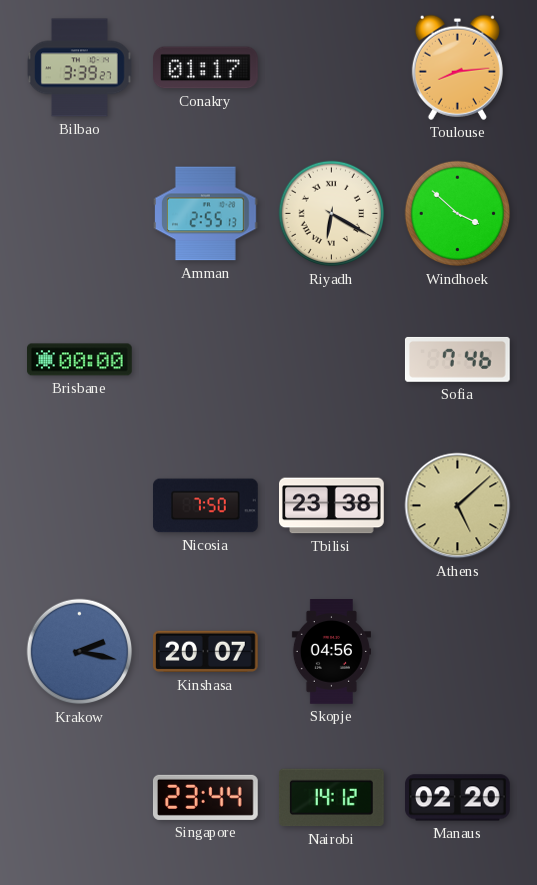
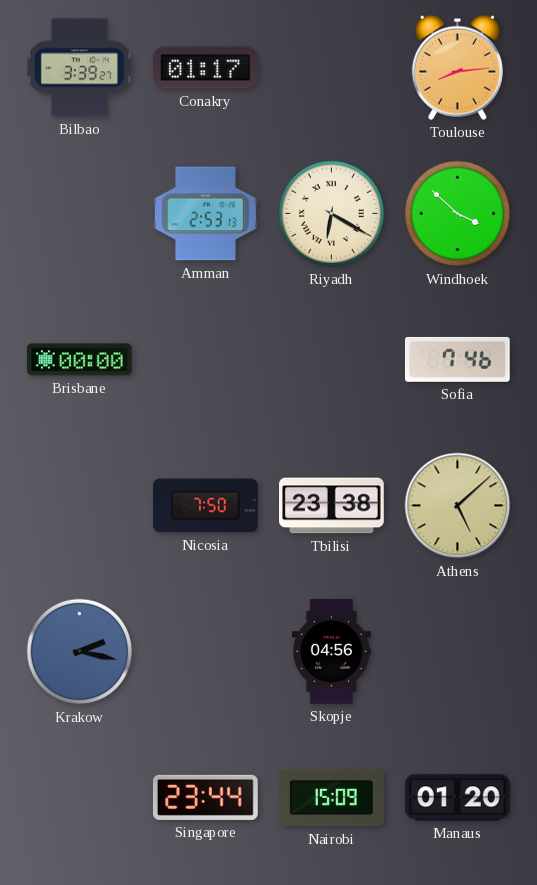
Amman: 2:55 -> 2:53
Kinshasa: 20:07 -> none
Nairobi: 14:12 -> 15:09
Manaus: 02:20 -> 01:20
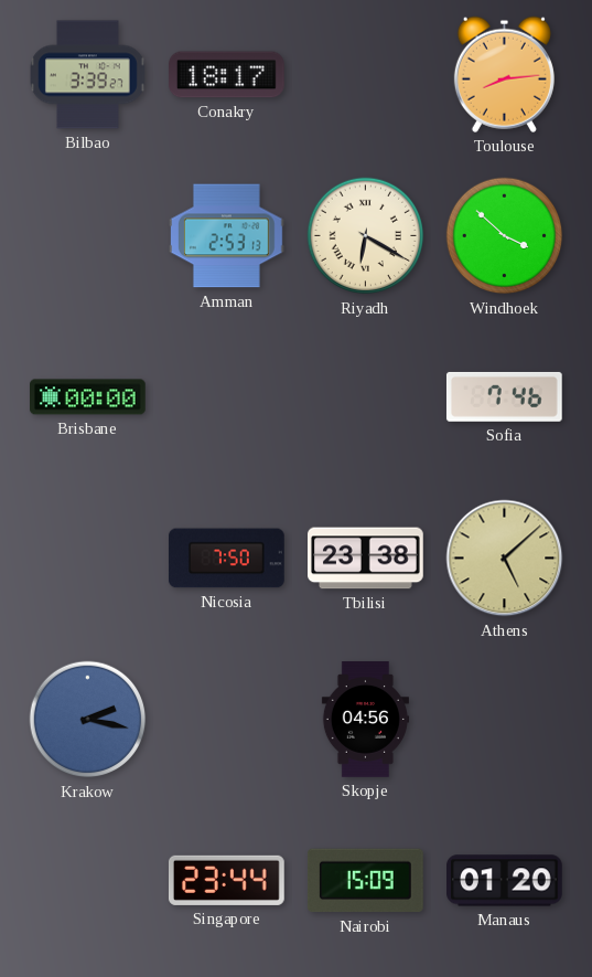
Conakry: 01:17 -> 18:17
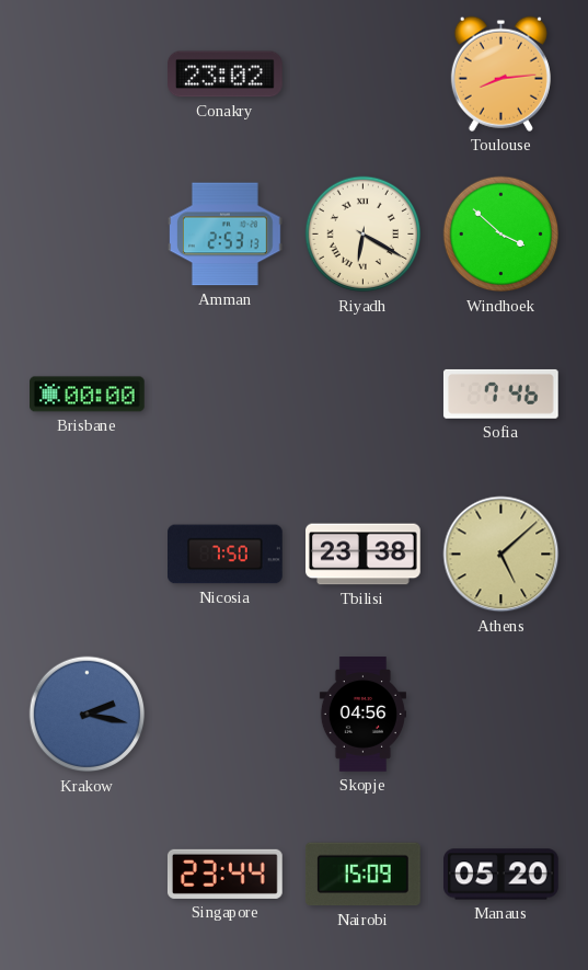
Bilbao: 3:39 -> none
Conakry: 18:17 -> 23:02
Manaus: 01:20 -> 05:20
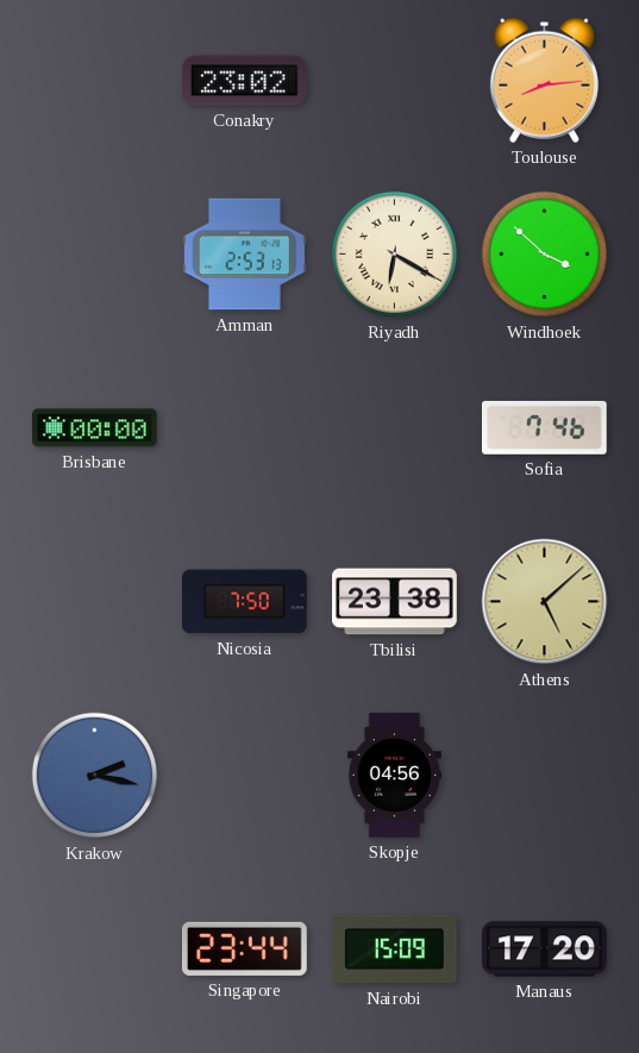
Manaus: 05:20 -> 17:20
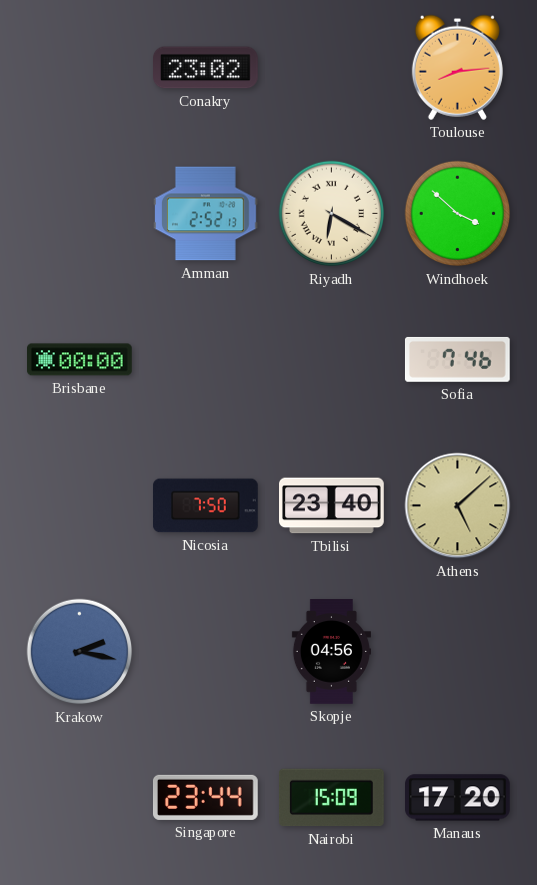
Amman: 2:53 -> 2:52
Tbilisi: 23:38 -> 23:40
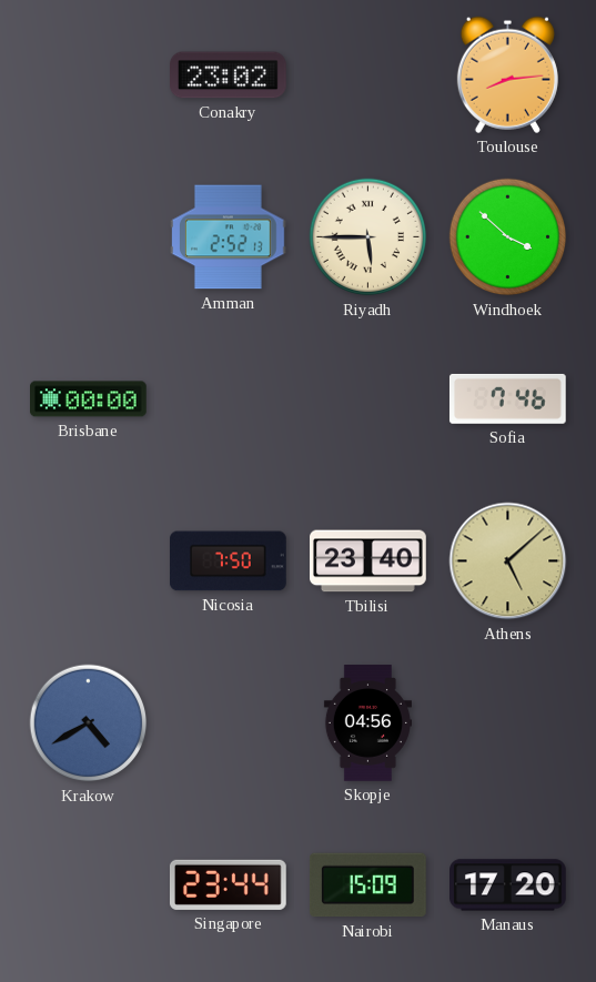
Riyadh: 6:20 -> 5:45
Krakow: 2:17 -> 4:40
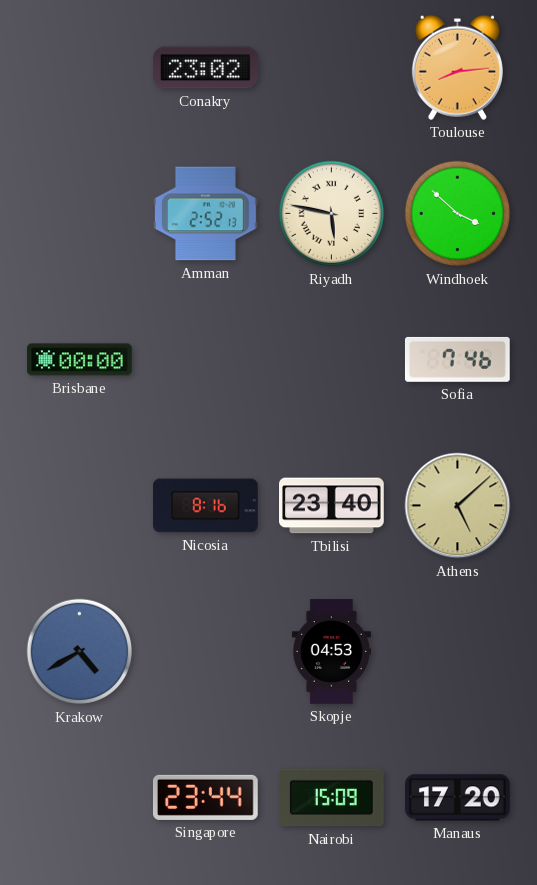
Riyadh: 5:45 -> 5:47
Nicosia: 7:50 -> 8:16
Skopje: 04:56 -> 04:53
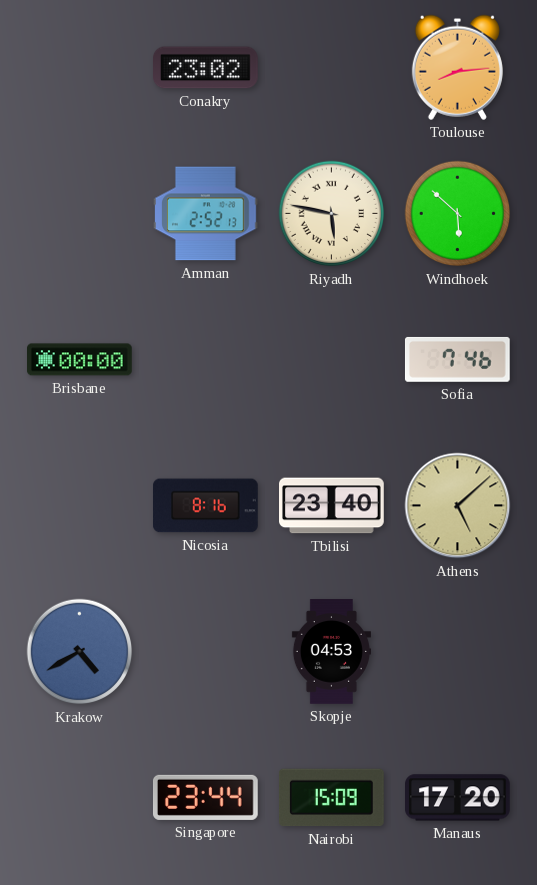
Windhoek: 3:52 -> 5:52
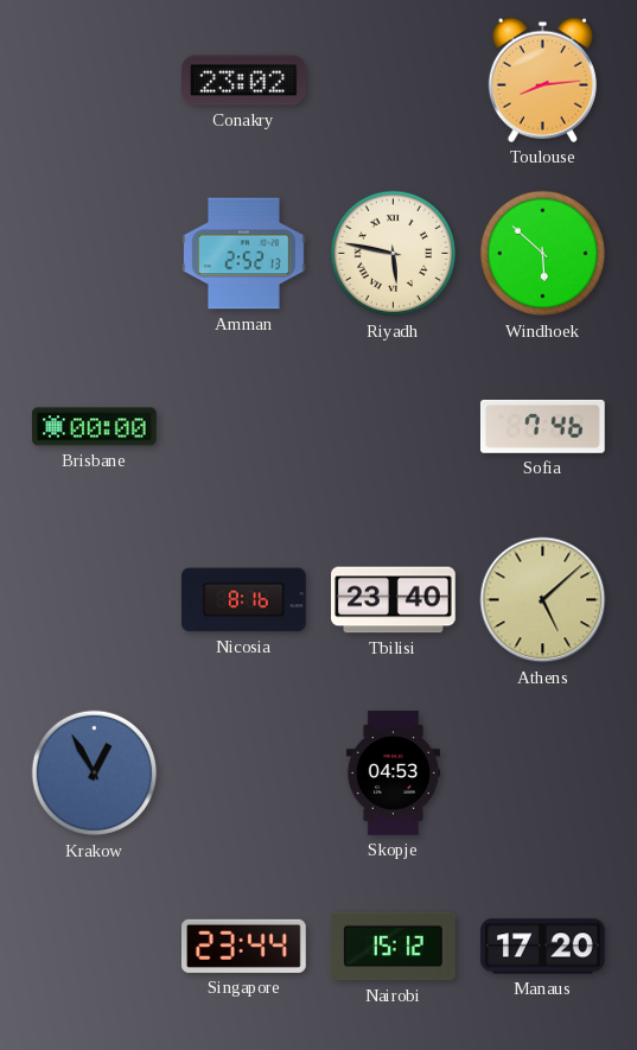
Krakow: 4:40 -> 12:55
Nairobi: 15:09 -> 15:12
